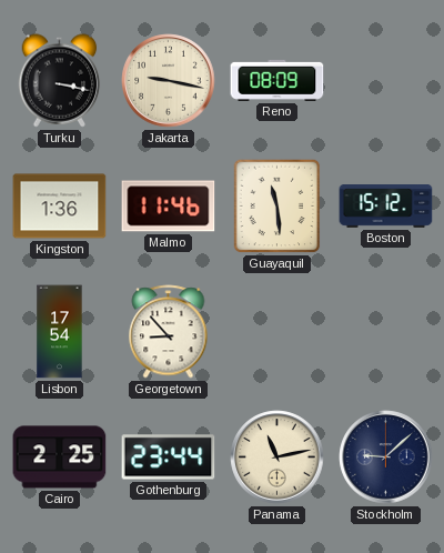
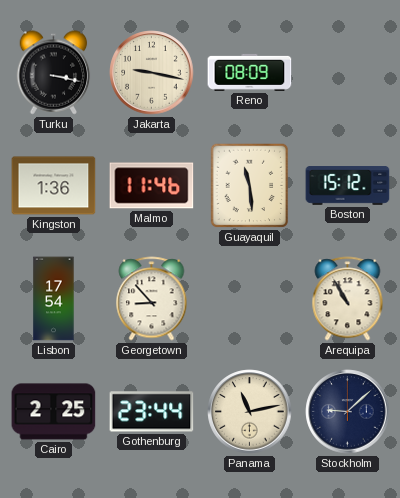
Arequipa: none -> 10:55
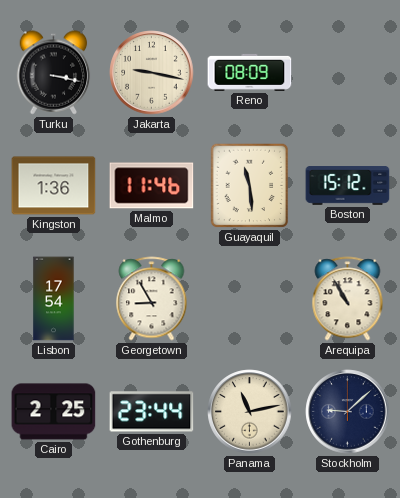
Georgetown: 8:53 -> 8:55
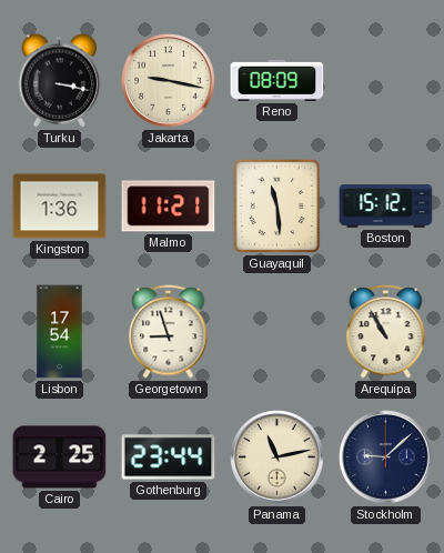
Malmo: 11:46 -> 11:21
Georgetown: 8:55 -> 8:57
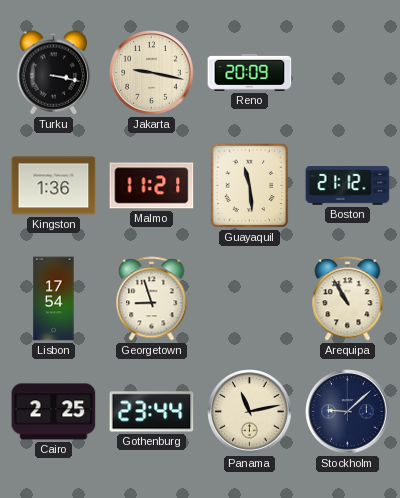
Reno: 08:09 -> 20:09
Boston: 15:12 -> 21:12
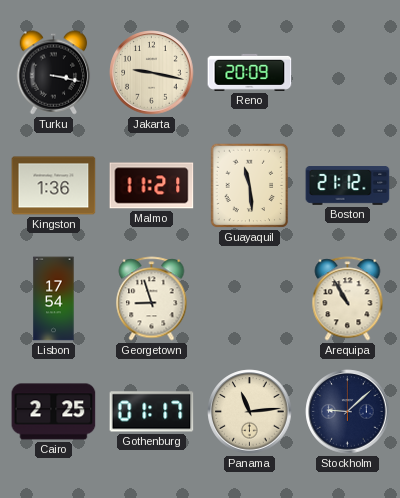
Gothenburg: 23:44 -> 01:17
Panama: 11:13 -> 11:14
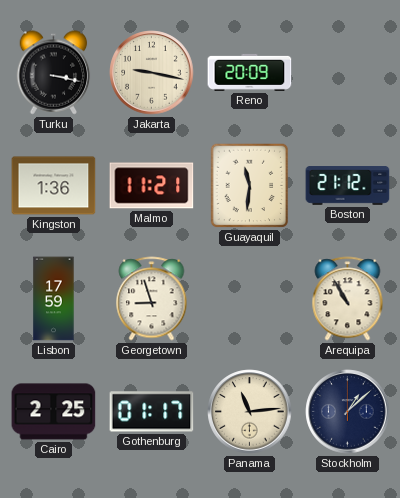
Guayaquil: 11:29 -> 11:31
Lisbon: 17:54 -> 17:59
Stockholm: 9:08 -> 1:08
